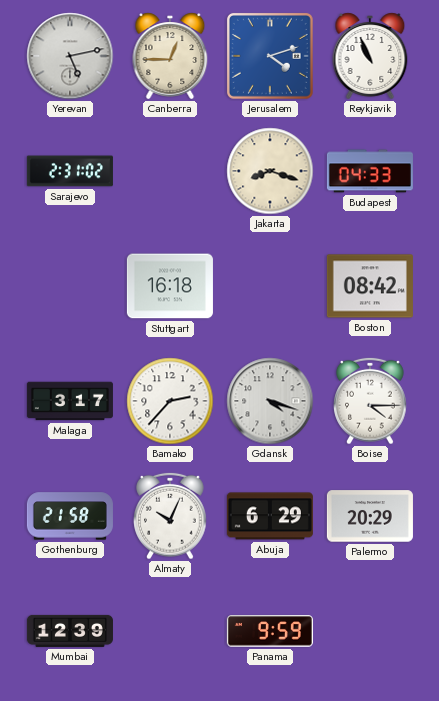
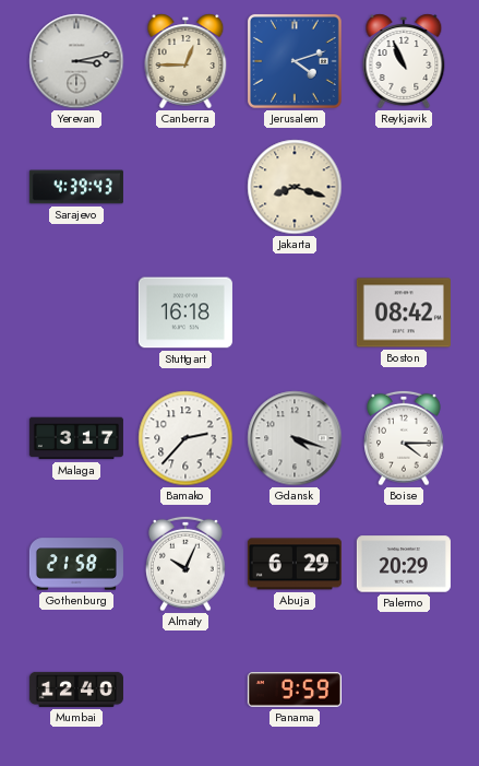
Yerevan: 5:13 -> 3:13
Sarajevo: 2:31 -> 4:39
Budapest: 04:33 -> none
Mumbai: 12:39 -> 12:40
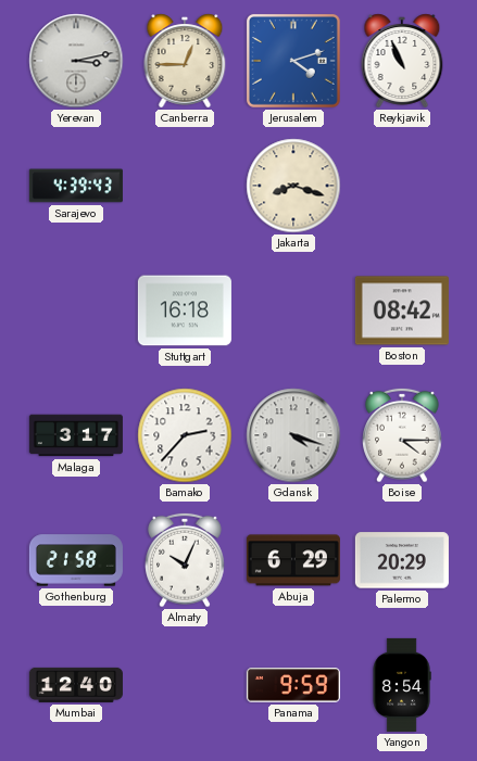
Yangon: none -> 8:54
